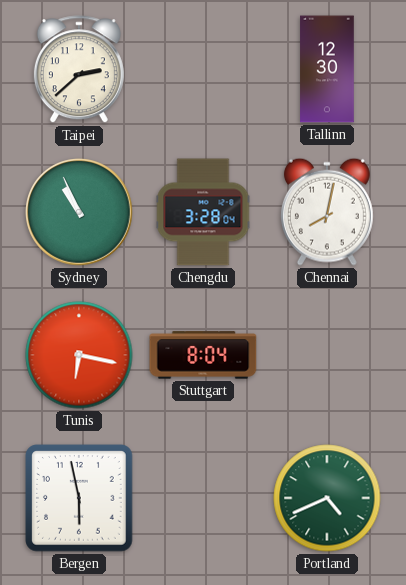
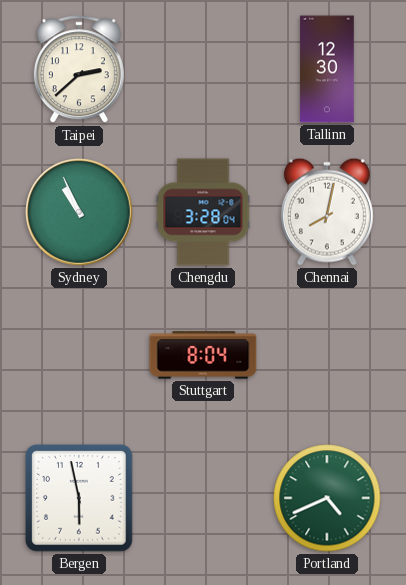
Tunis: 6:17 -> none
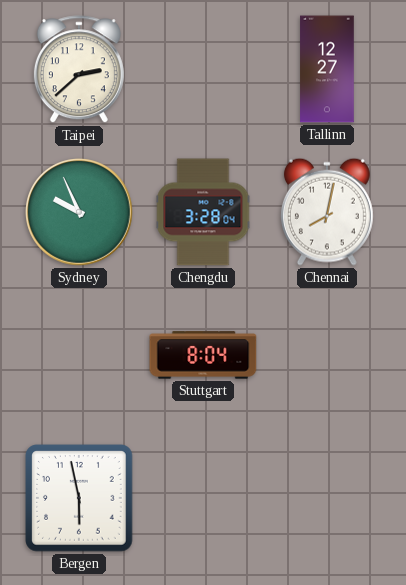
Tallinn: 12:30 -> 12:27
Sydney: 10:56 -> 9:56
Portland: 4:41 -> none
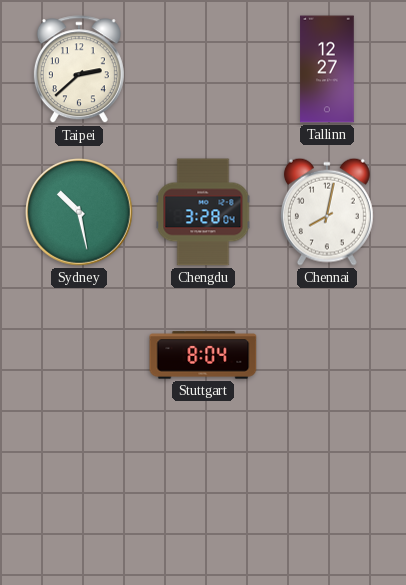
Sydney: 9:56 -> 10:28
Bergen: 5:58 -> none
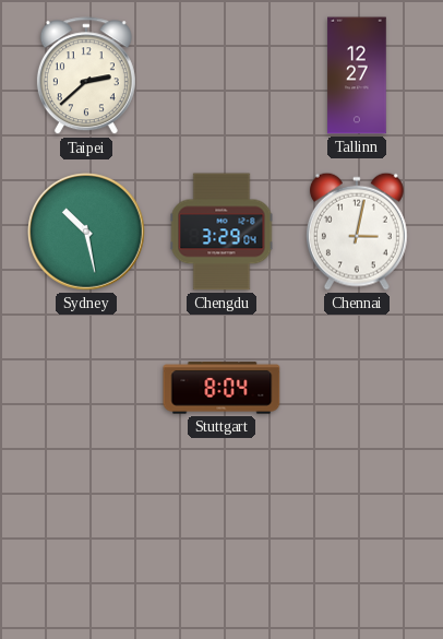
Chengdu: 3:28 -> 3:29
Chennai: 8:02 -> 3:02
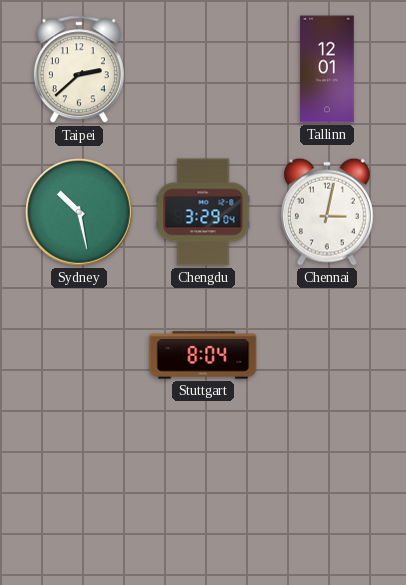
Tallinn: 12:27 -> 12:01
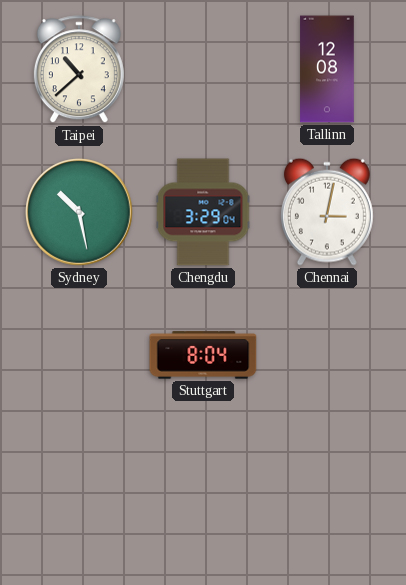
Taipei: 2:38 -> 10:38
Tallinn: 12:01 -> 12:08
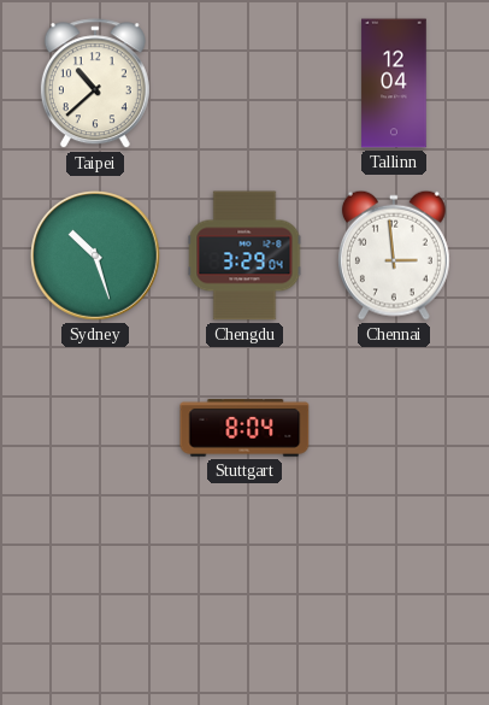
Tallinn: 12:08 -> 12:04
Sydney: 10:28 -> 10:27
Chennai: 3:02 -> 2:59
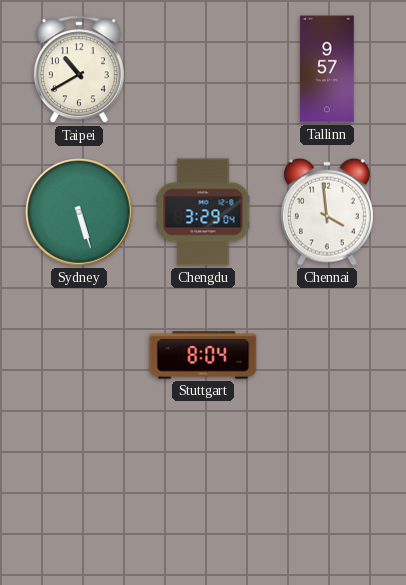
Taipei: 10:38 -> 10:40
Tallinn: 12:04 -> 9:57
Sydney: 10:27 -> 5:27
Chennai: 2:59 -> 3:59
